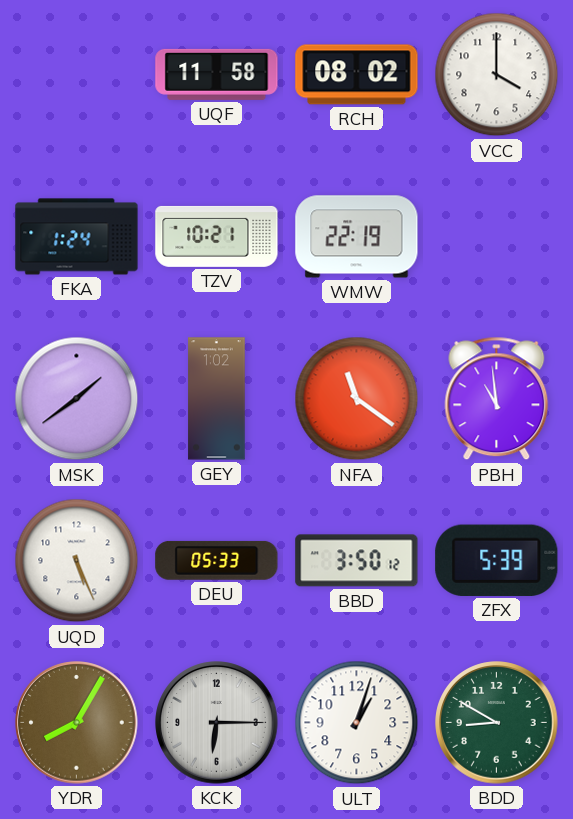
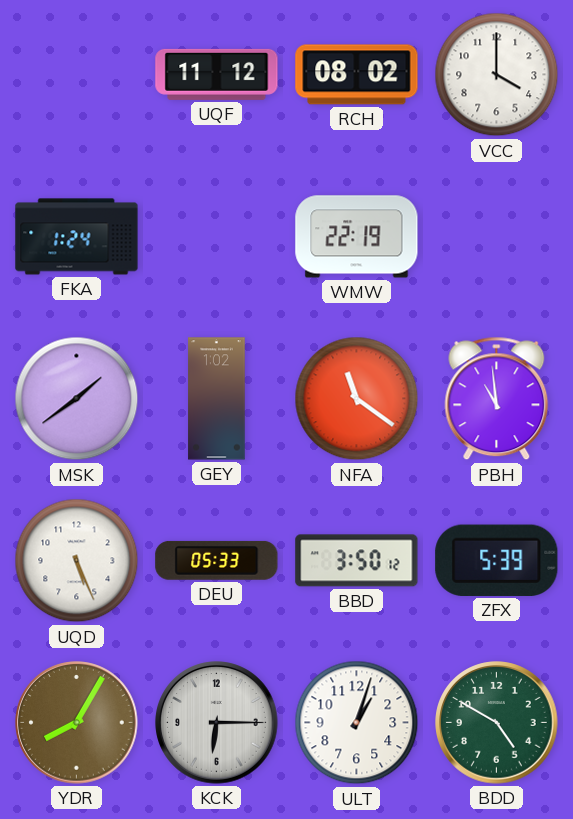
UQF: 11:58 -> 11:12
TZV: 10:21 -> none
BDD: 8:50 -> 4:50
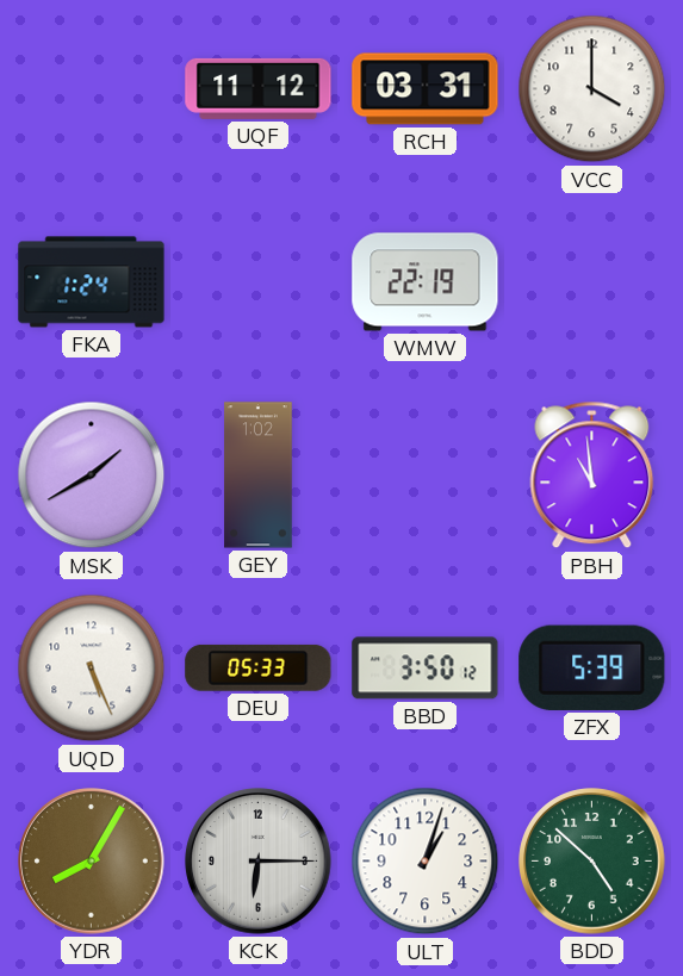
RCH: 08:02 -> 03:31
MSK: 1:39 -> 1:40
NFA: 11:21 -> none
BDD: 4:50 -> 4:52
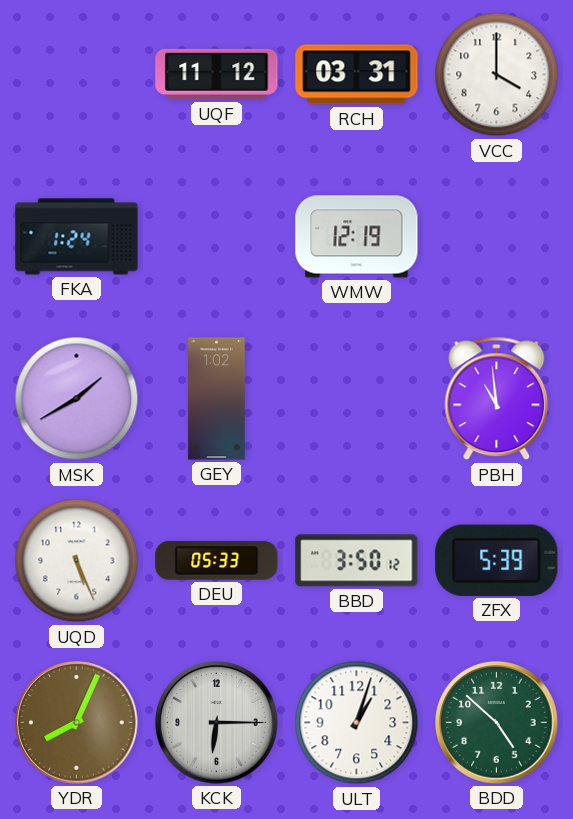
WMW: 22:19 -> 12:19
YDR: 8:05 -> 8:04
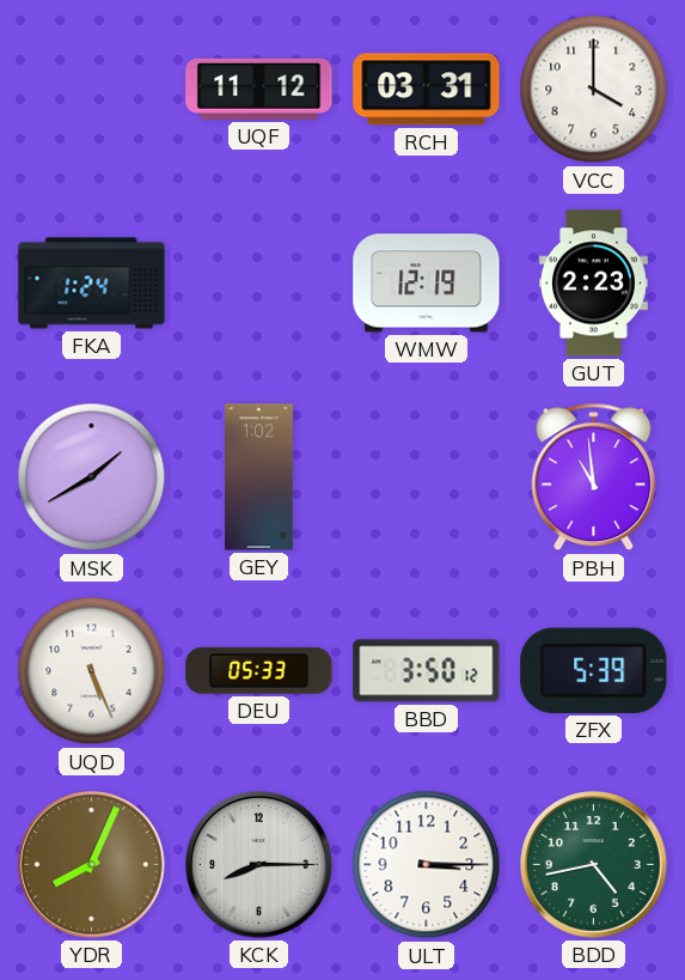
GUT: none -> 2:23
KCK: 6:15 -> 8:15
ULT: 1:03 -> 3:15
BDD: 4:52 -> 4:43
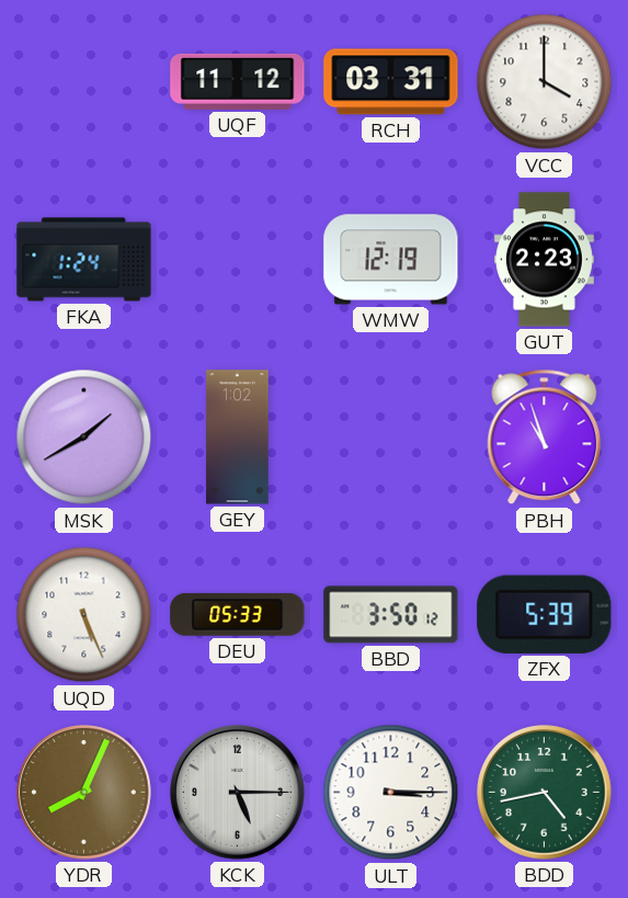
PBH: 10:59 -> 10:57
KCK: 8:15 -> 5:15
